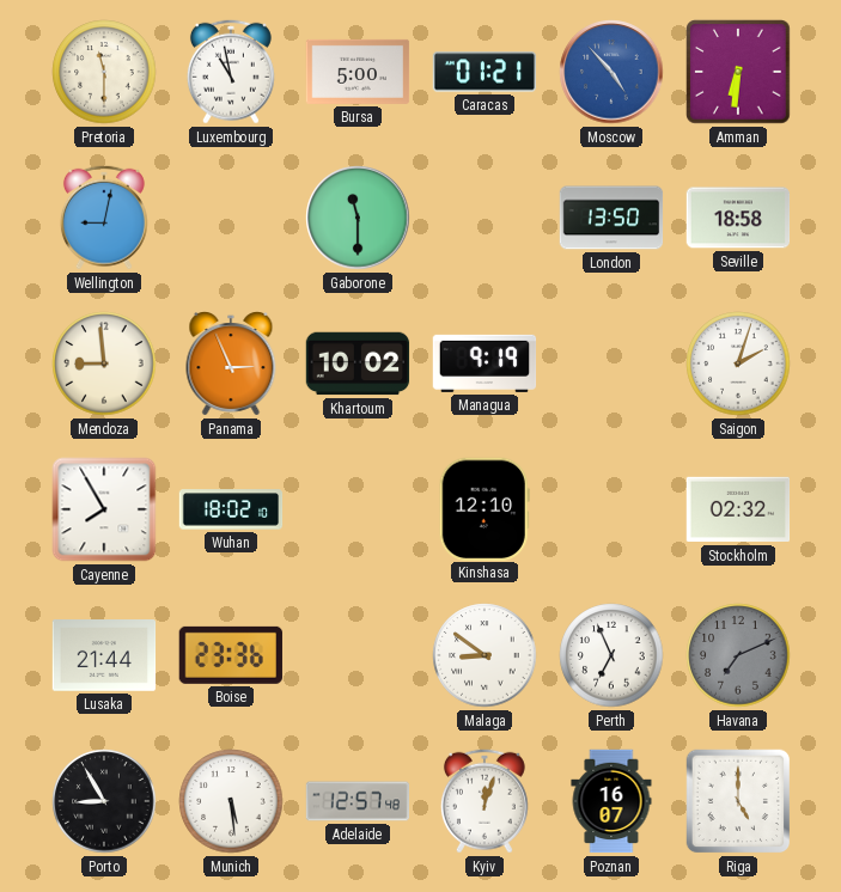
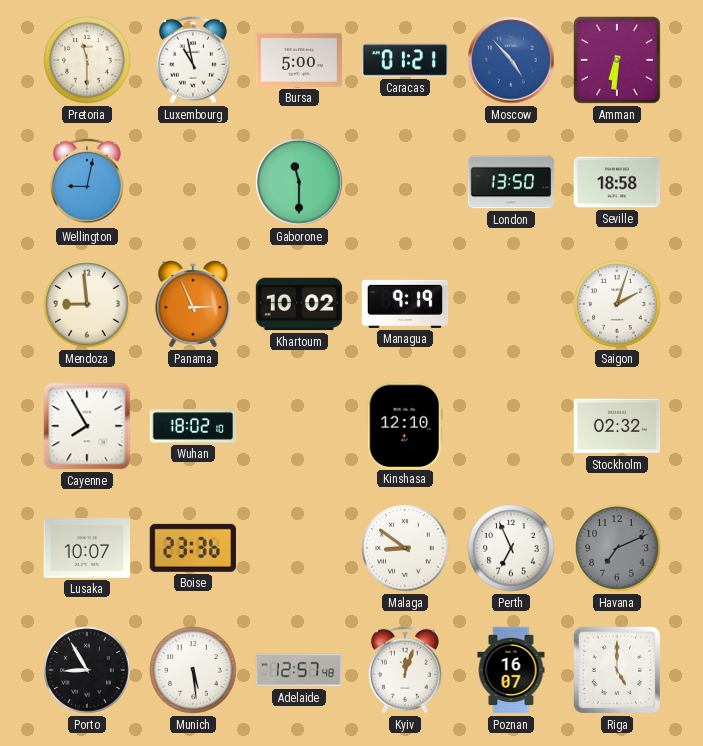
Lusaka: 21:44 -> 10:07
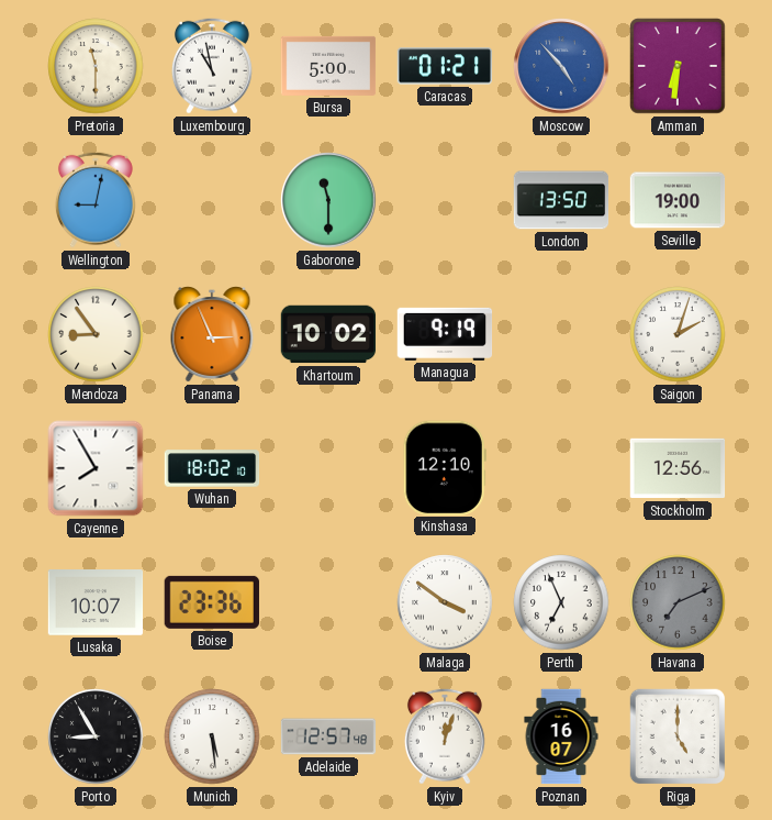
Seville: 18:58 -> 19:00
Mendoza: 8:59 -> 8:54
Stockholm: 02:32 -> 12:56
Malaga: 8:51 -> 3:51
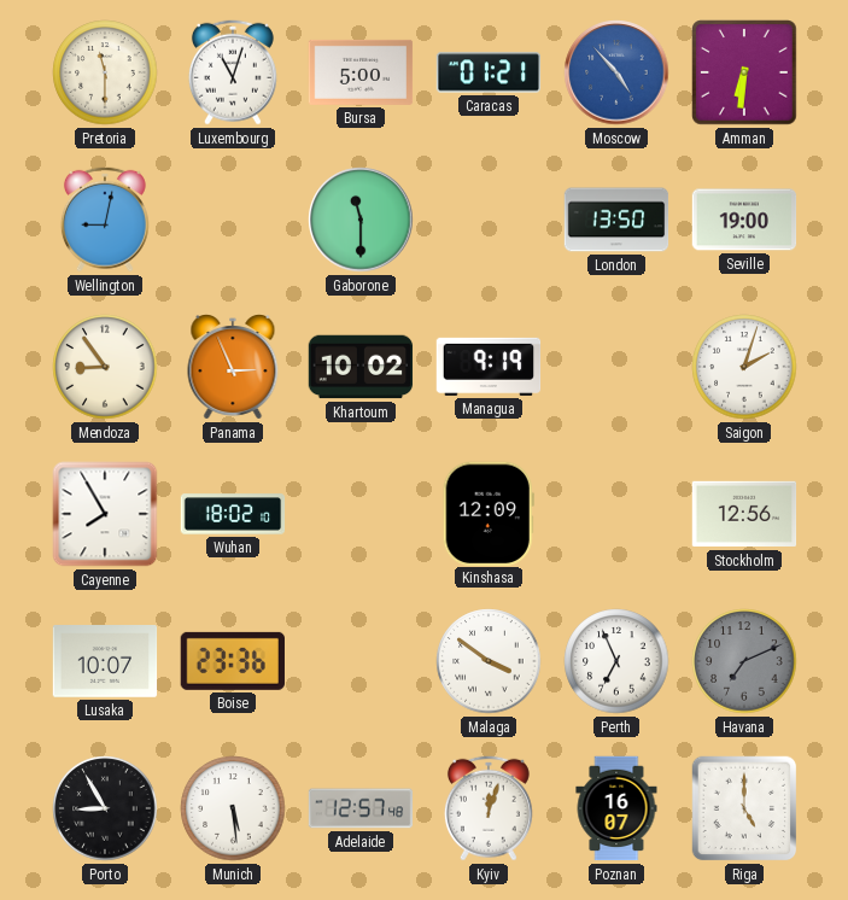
Luxembourg: 10:58 -> 11:03
Kinshasa: 12:10 -> 12:09
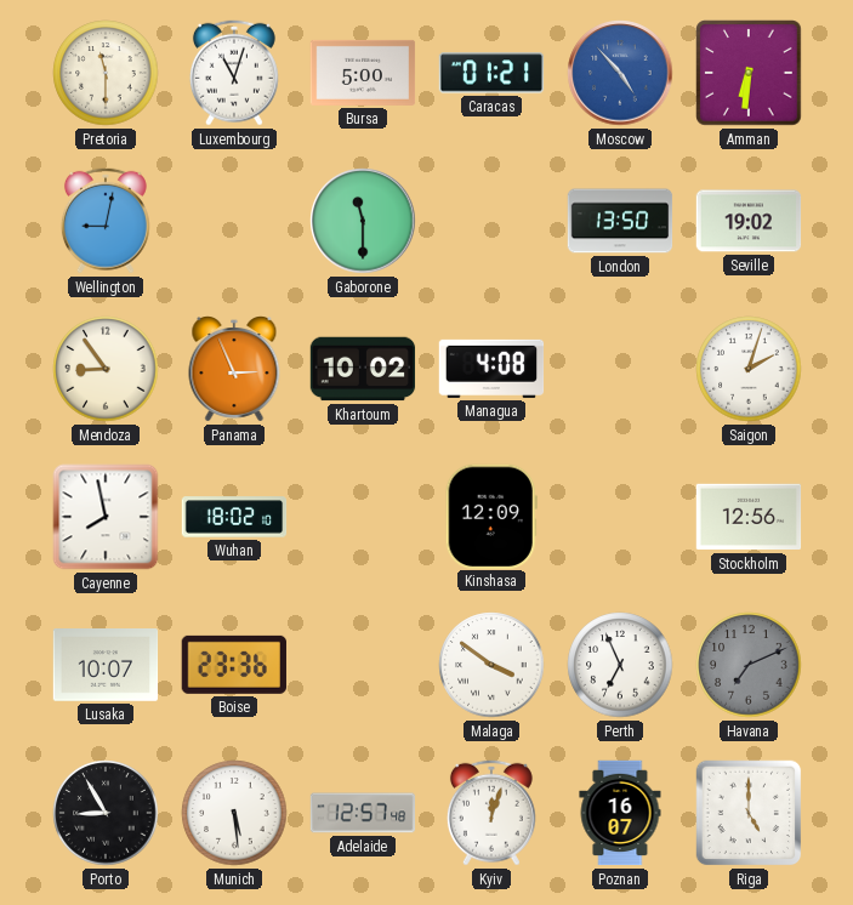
Seville: 19:00 -> 19:02
Managua: 9:19 -> 4:08
Cayenne: 7:55 -> 7:58
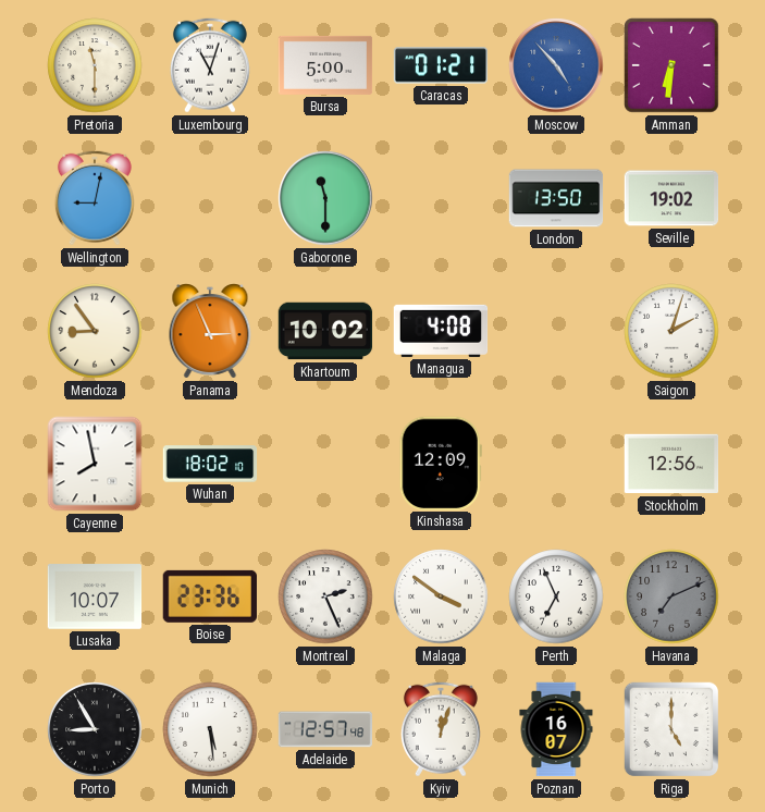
Montreal: none -> 2:26
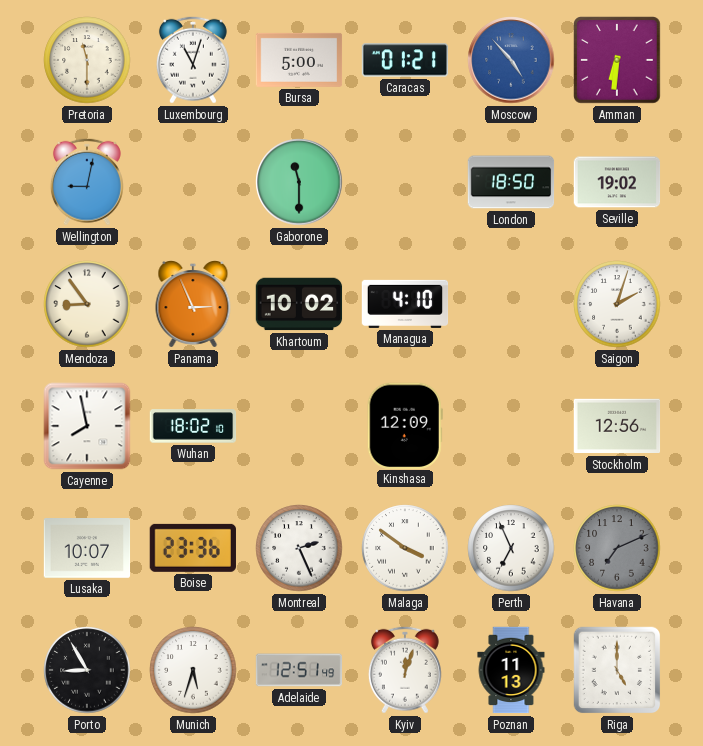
London: 13:50 -> 18:50
Managua: 4:08 -> 4:10
Munich: 5:29 -> 5:33
Adelaide: 12:57 -> 12:51
Poznan: 16:07 -> 11:13
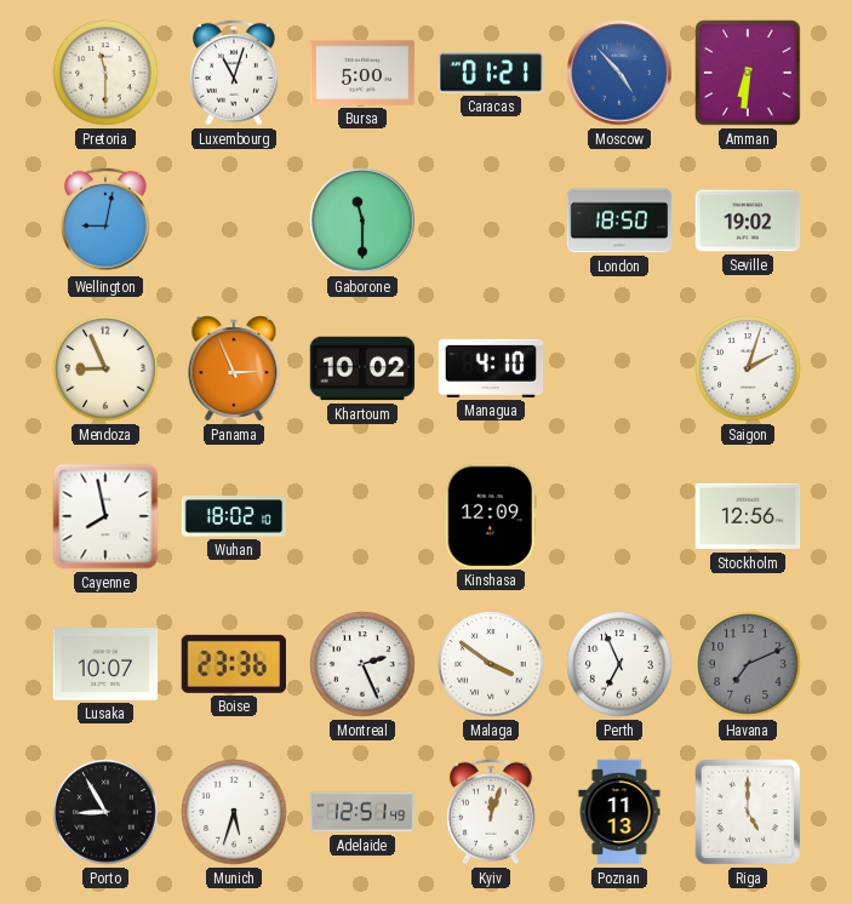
Mendoza: 8:54 -> 8:56
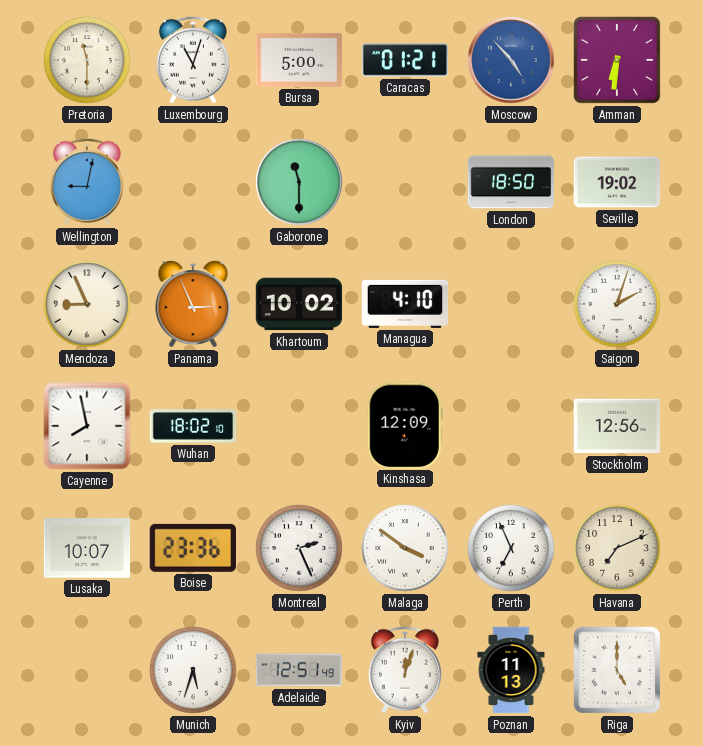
Havana dial: grey -> cream
Porto: 8:55 -> none
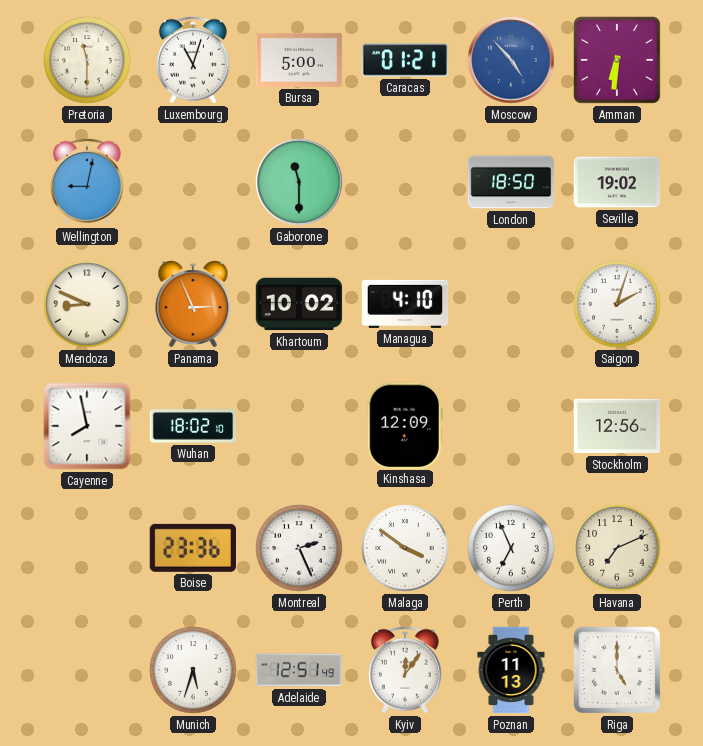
Mendoza: 8:56 -> 8:49
Lusaka: 10:07 -> none
Kyiv: 12:03 -> 12:06
